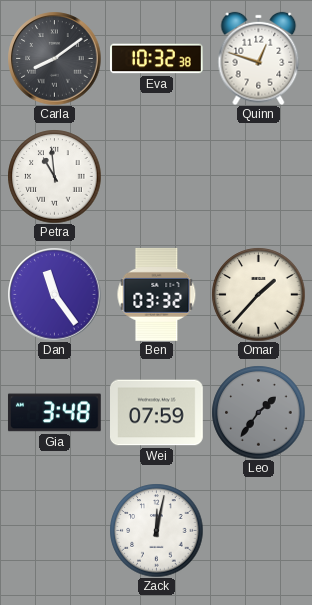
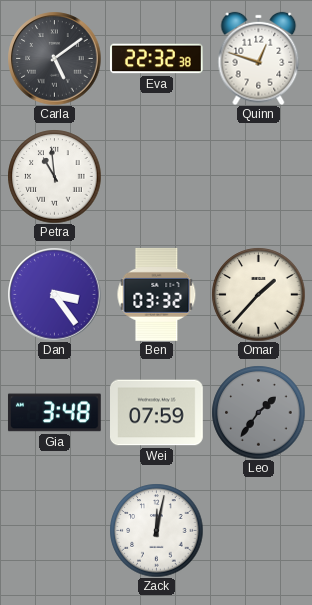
Carla: 8:09 -> 5:09
Eva: 10:32 -> 22:32
Dan: 11:24 -> 3:24
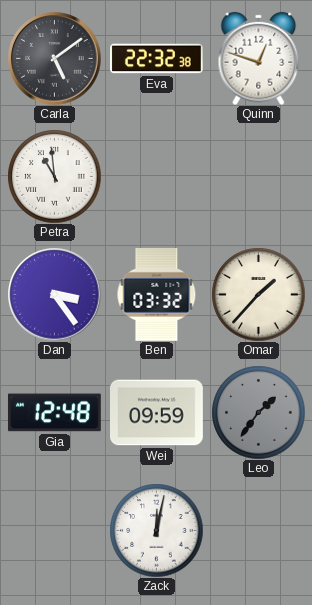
Gia: 3:48 -> 12:48
Wei: 07:59 -> 09:59
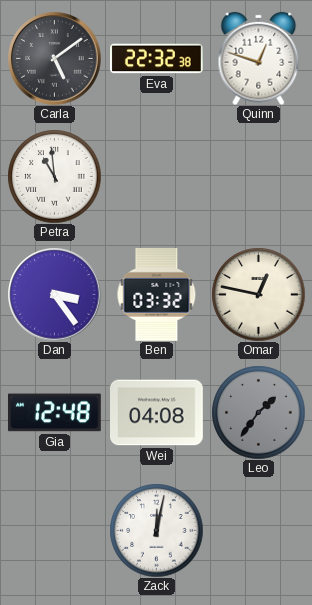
Omar: 1:37 -> 12:47
Wei: 09:59 -> 04:08
